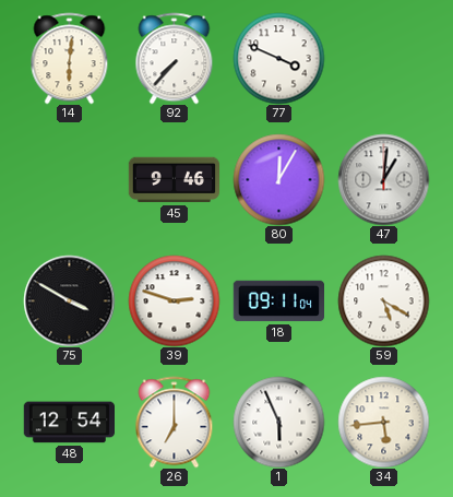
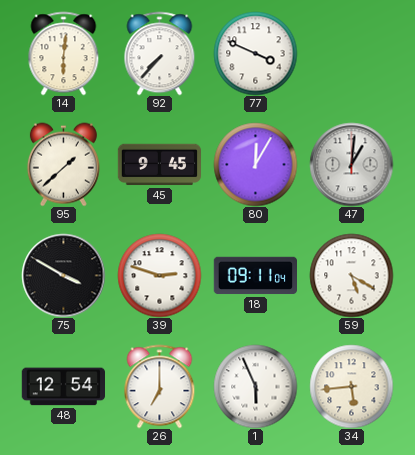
95: none -> 1:38
45: 9:46 -> 9:45
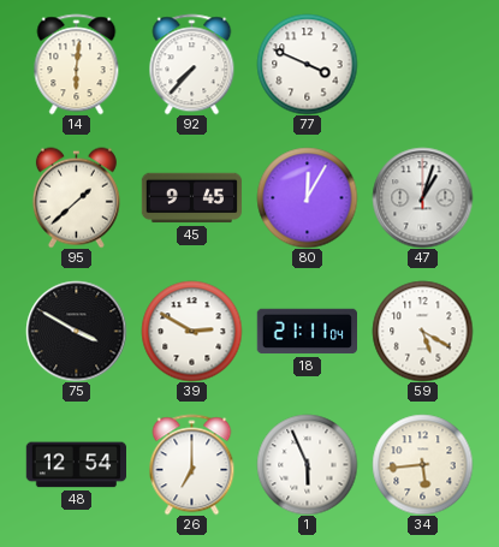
47: 1:01 -> 1:03
39: 2:48 -> 2:50
18: 09:11 -> 21:11
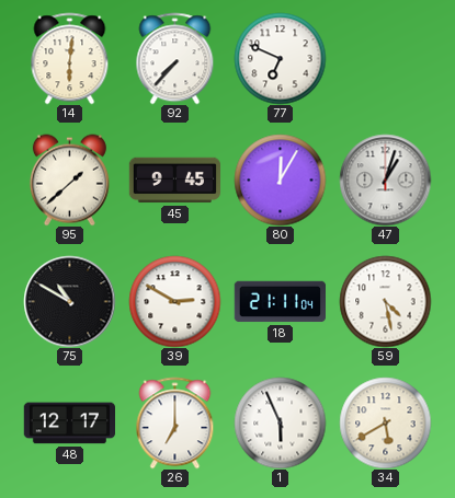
77: 3:49 -> 6:49
75: 3:50 -> 10:50
59: 5:20 -> 4:28
48: 12:54 -> 12:17
34: 5:44 -> 5:40
